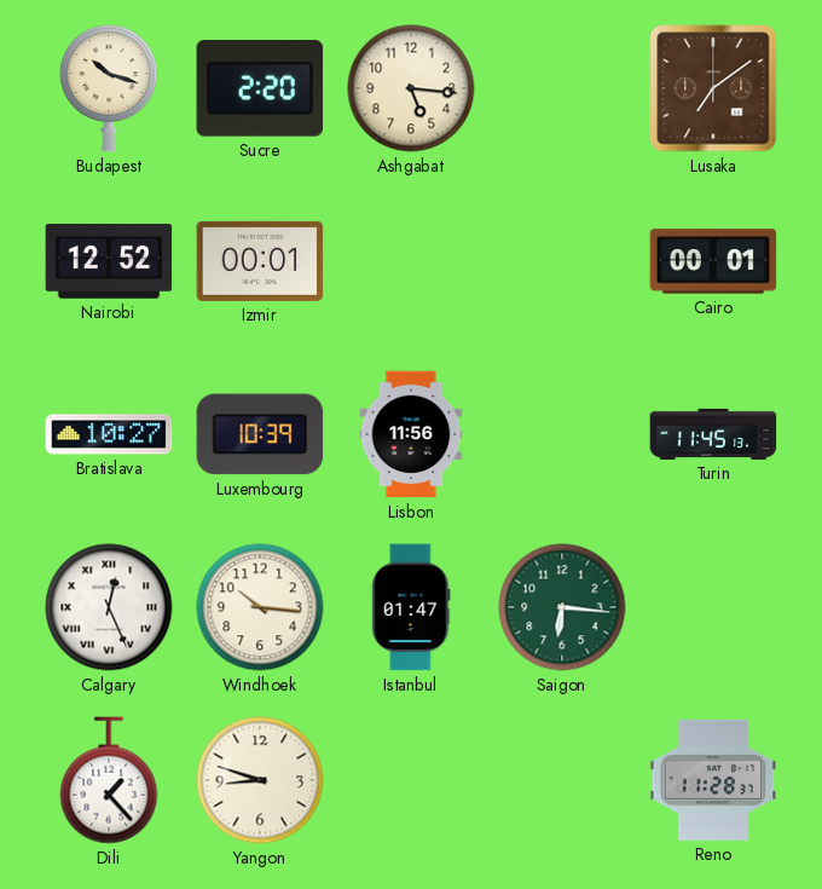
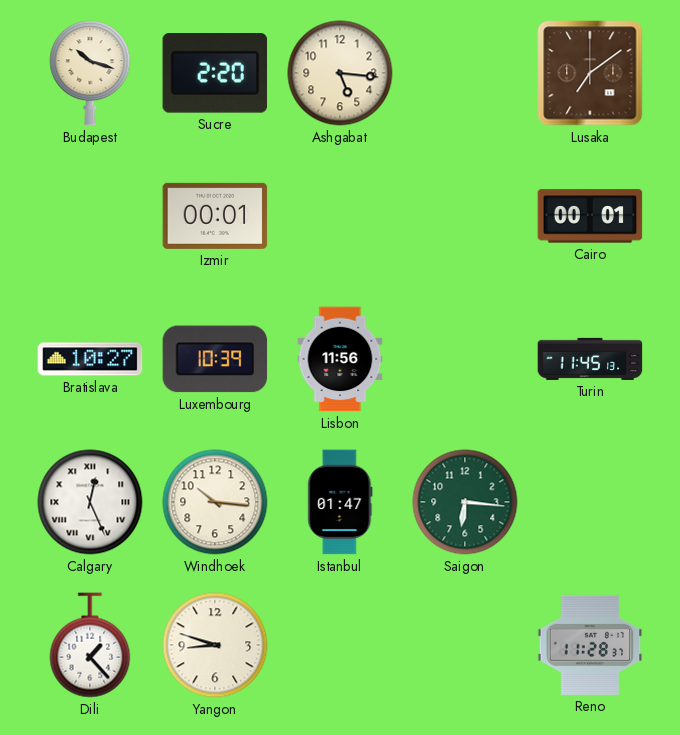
Nairobi: 12:52 -> none
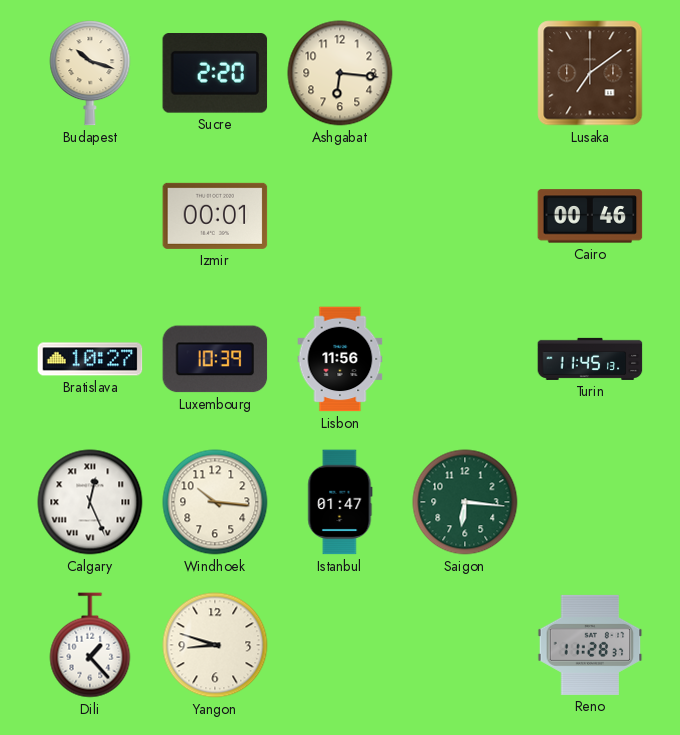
Ashgabat: 5:16 -> 6:16
Cairo: 00:01 -> 00:46
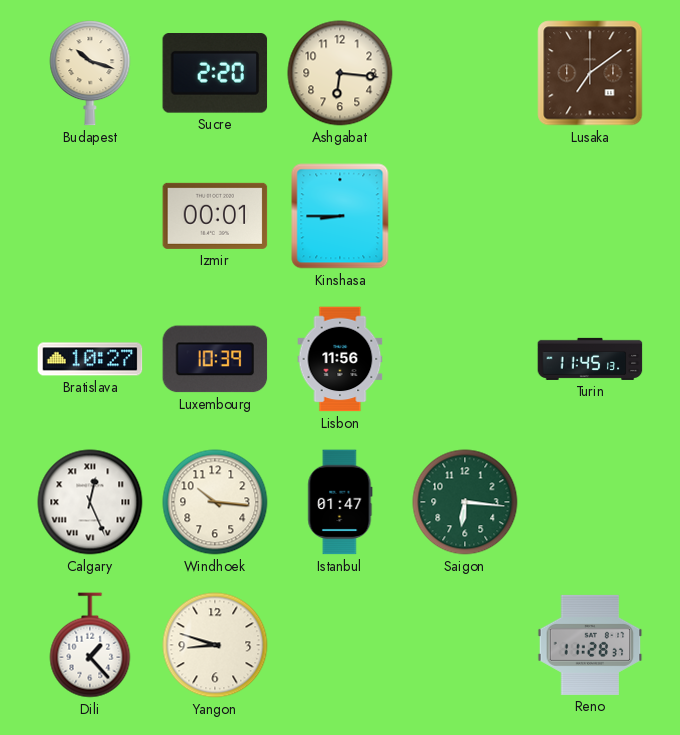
Kinshasa: none -> 8:45
Cairo: 00:46 -> none
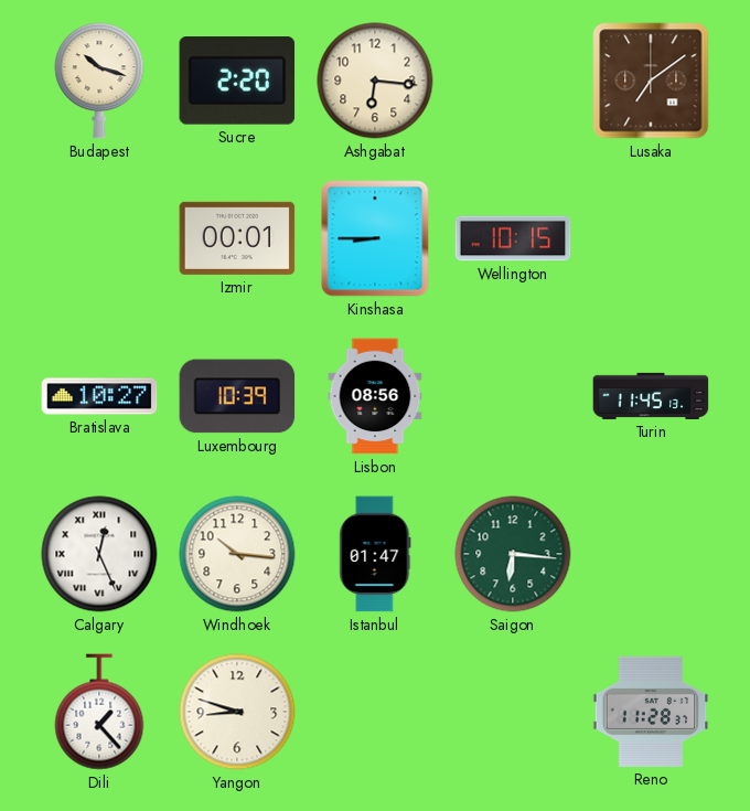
Wellington: none -> 10:15
Lisbon: 11:56 -> 08:56
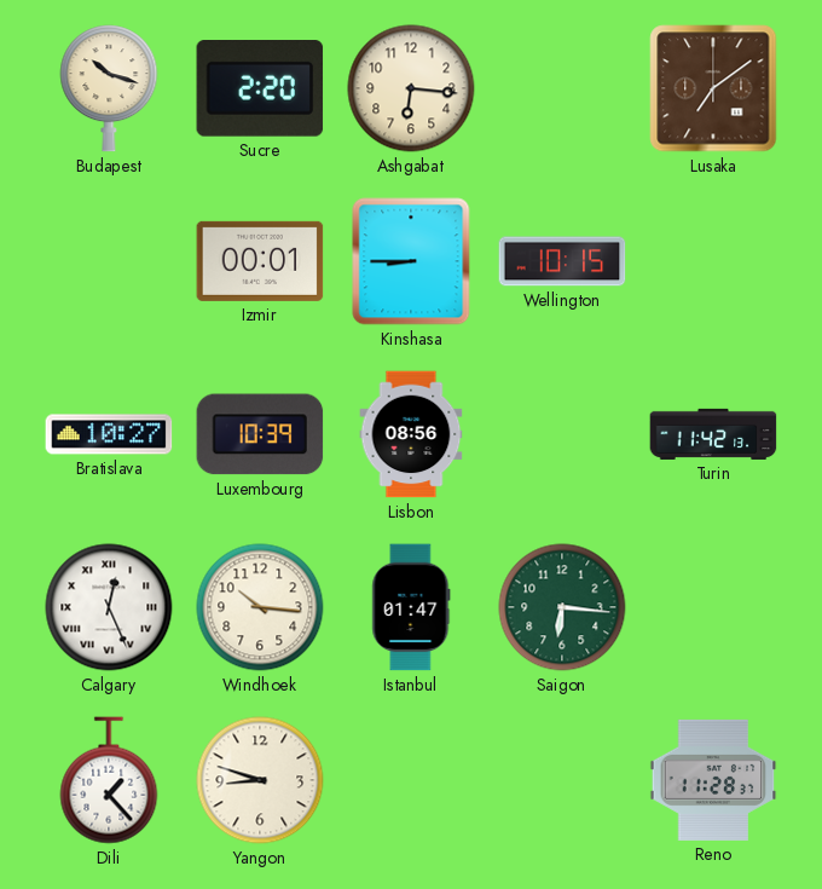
Turin: 11:45 -> 11:42
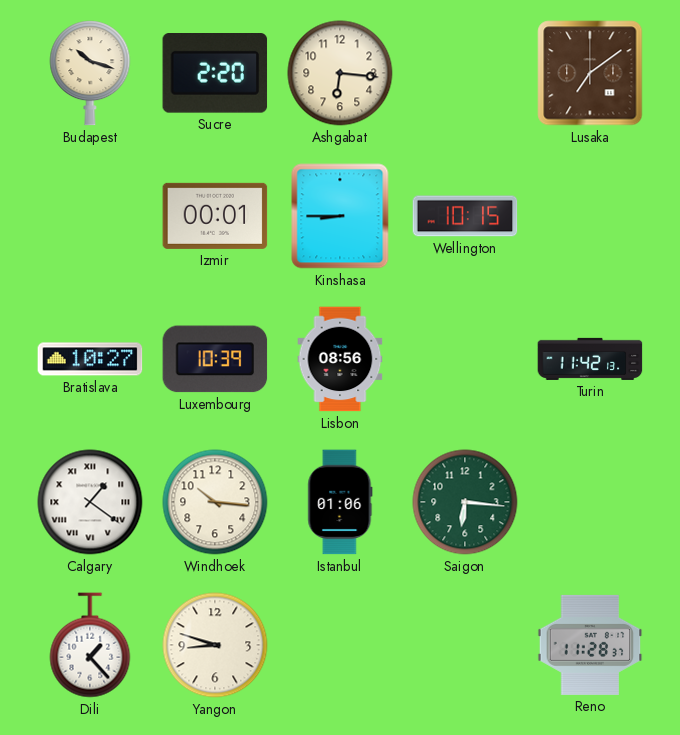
Calgary: 12:26 -> 1:21
Istanbul: 01:47 -> 01:06
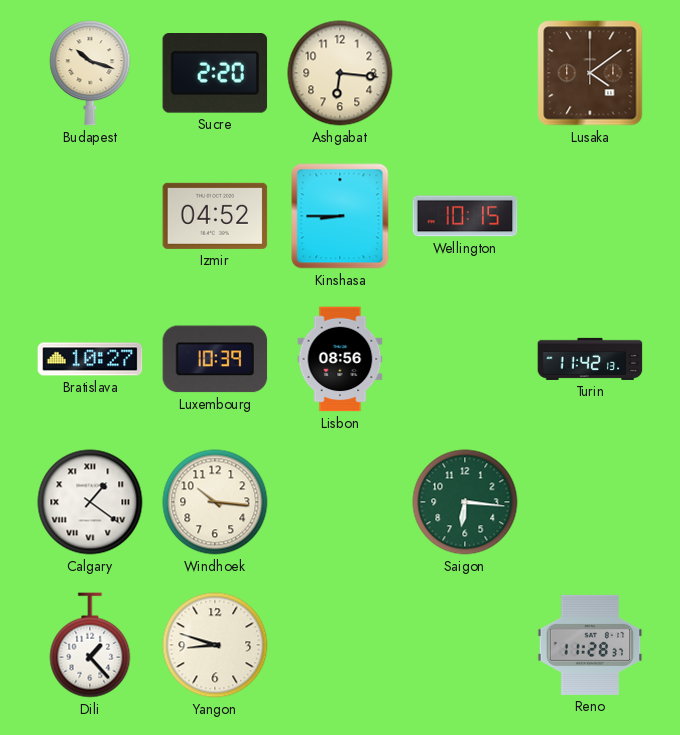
Lusaka: 7:09 -> 4:09
Izmir: 00:01 -> 04:52
Istanbul: 01:06 -> none
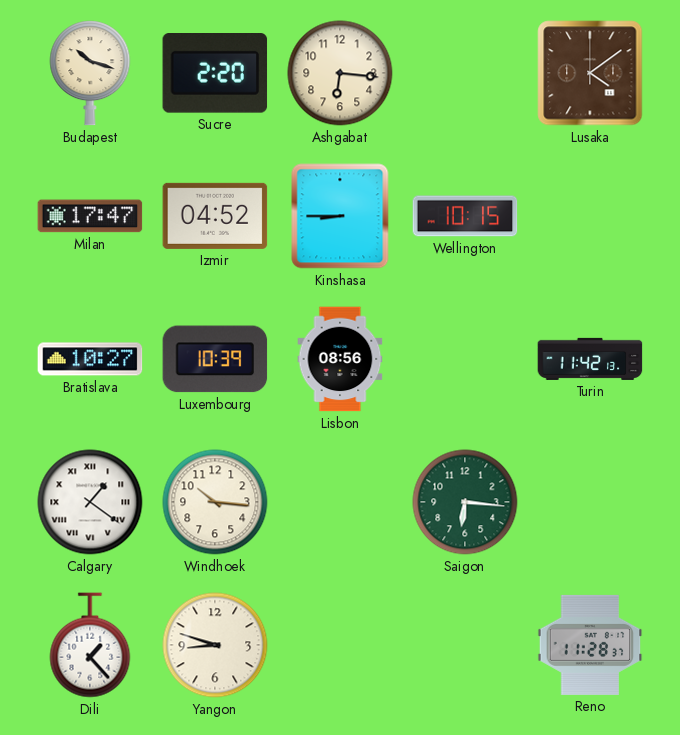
Milan: none -> 17:47
